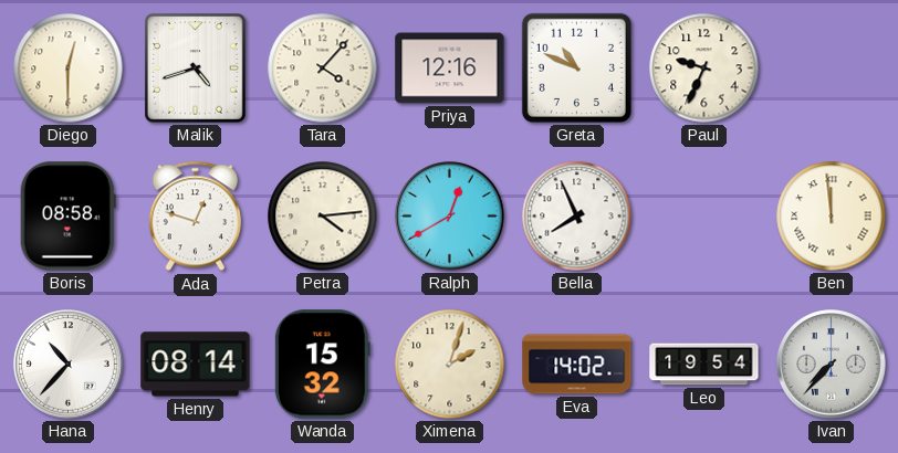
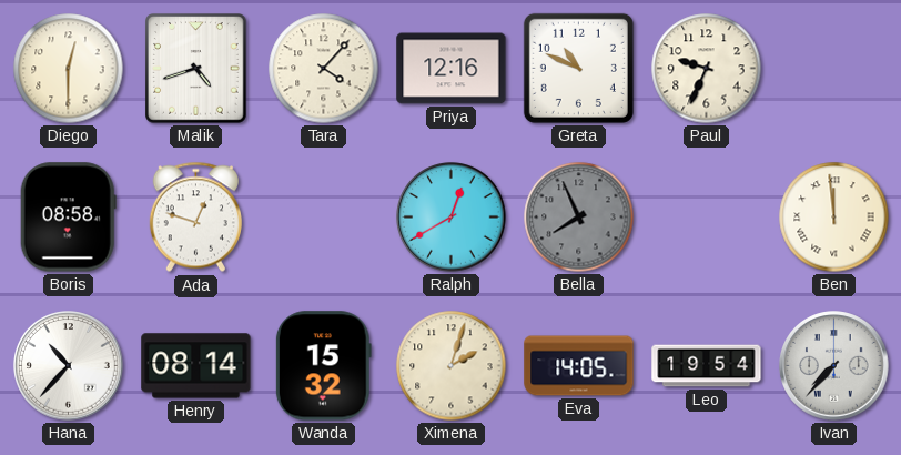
Petra: 4:14 -> none
Bella dial: white -> grey
Eva: 14:02 -> 14:05
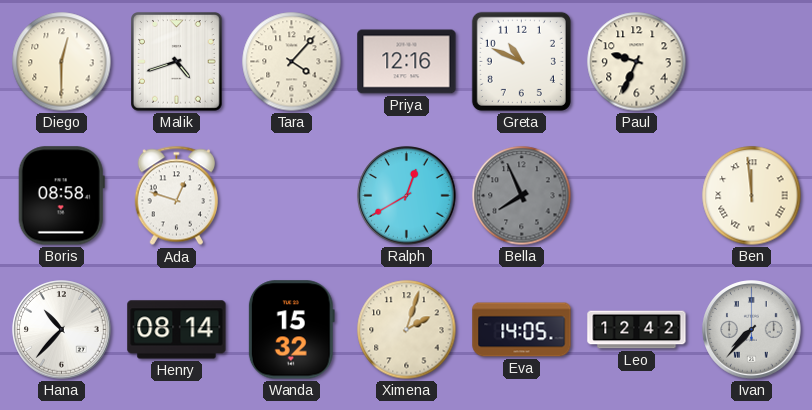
Leo: 19:54 -> 12:42
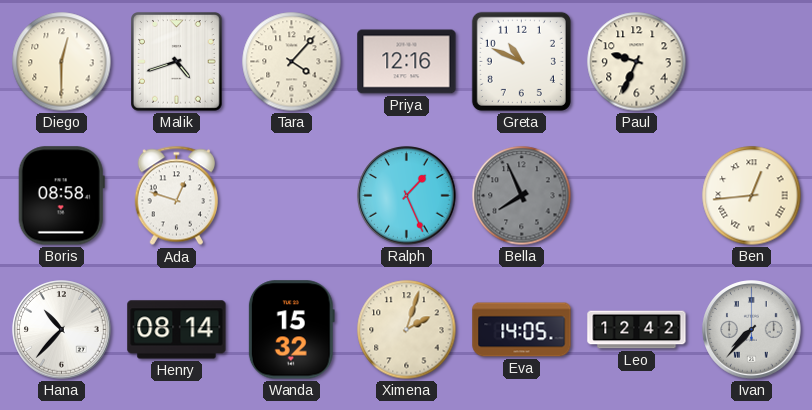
Ralph: 12:40 -> 1:26
Ben: 11:59 -> 12:44
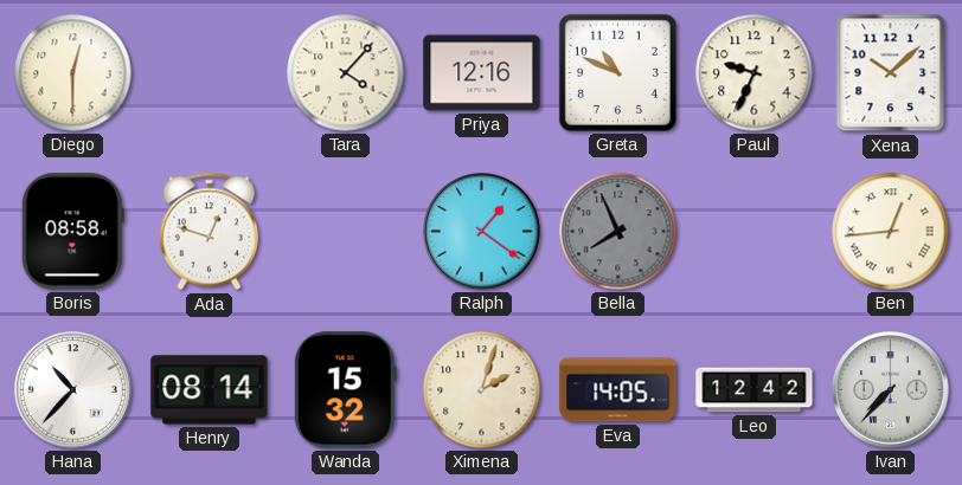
Malik: 4:42 -> none
Xena: none -> 10:08
Ralph: 1:26 -> 1:21
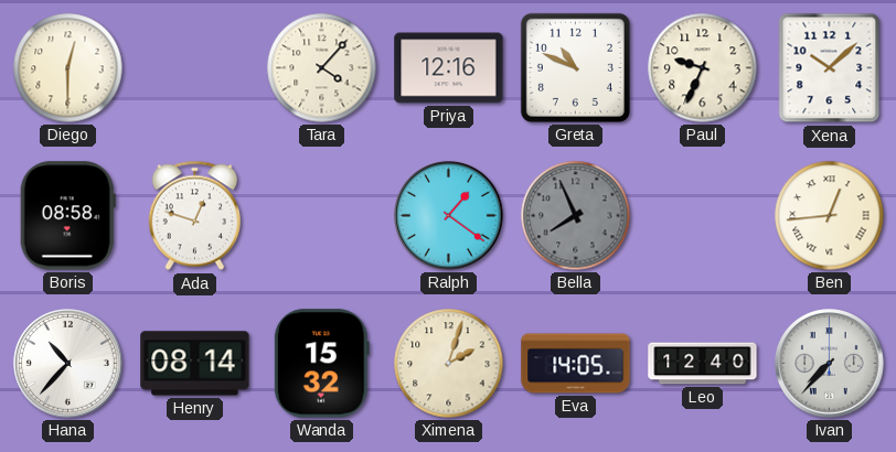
Leo: 12:42 -> 12:40
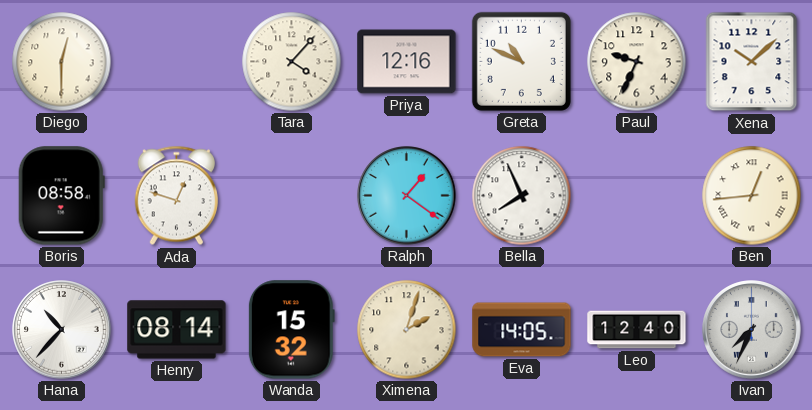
Bella dial: grey -> white
Ivan: 7:37 -> 7:34
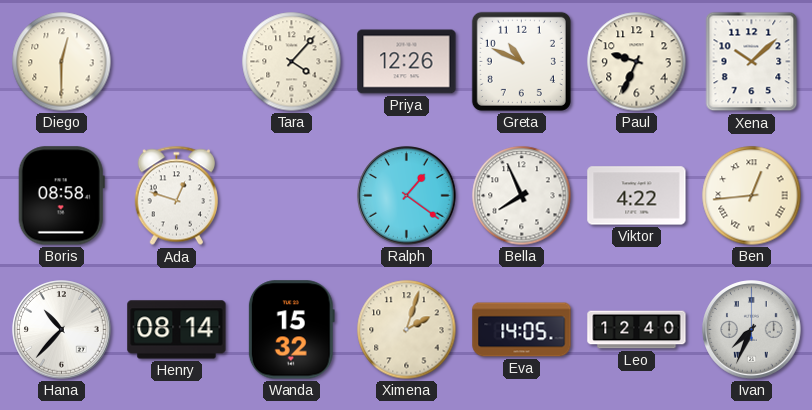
Priya: 12:16 -> 12:26
Viktor: none -> 4:22
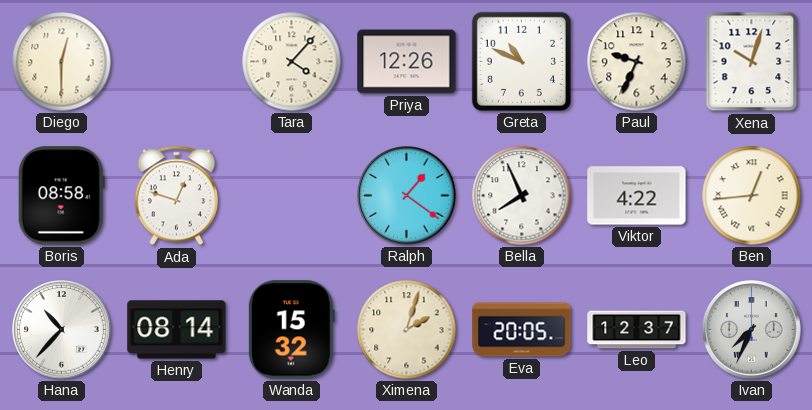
Xena: 10:08 -> 10:03
Eva: 14:05 -> 20:05
Leo: 12:40 -> 12:37
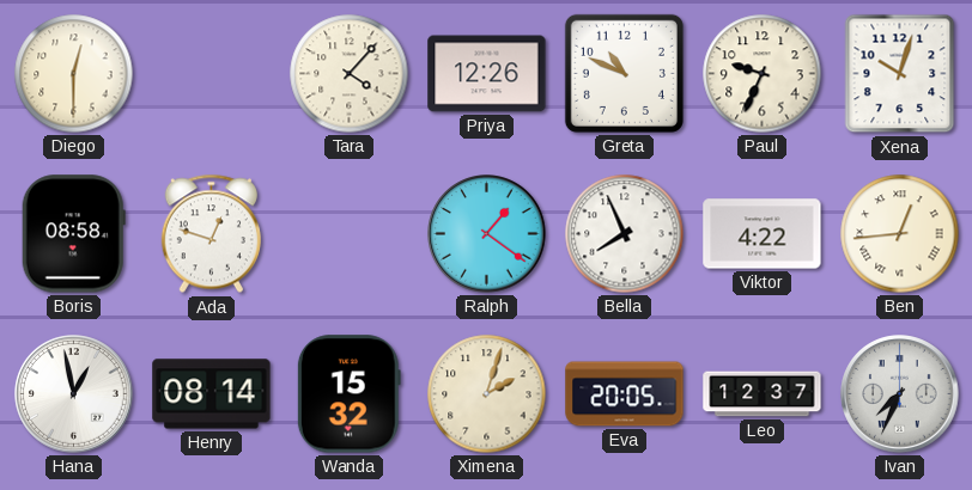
Hana: 10:37 -> 12:58
